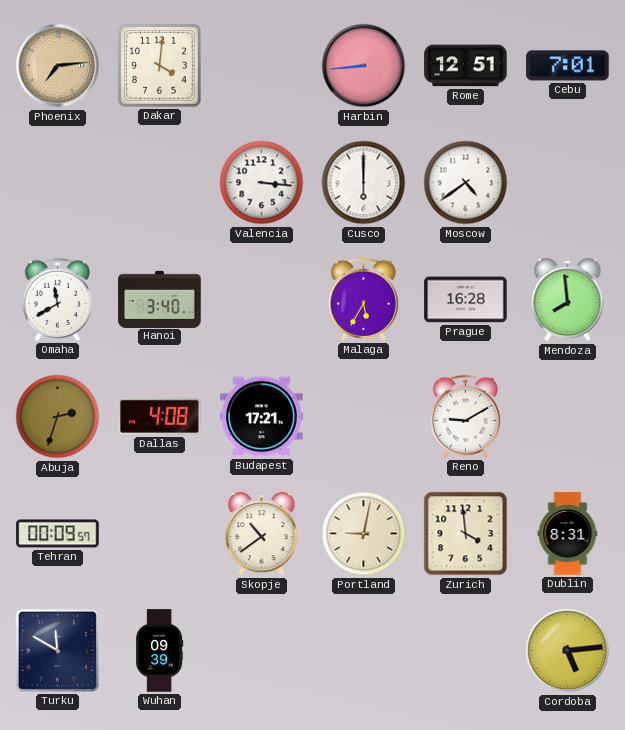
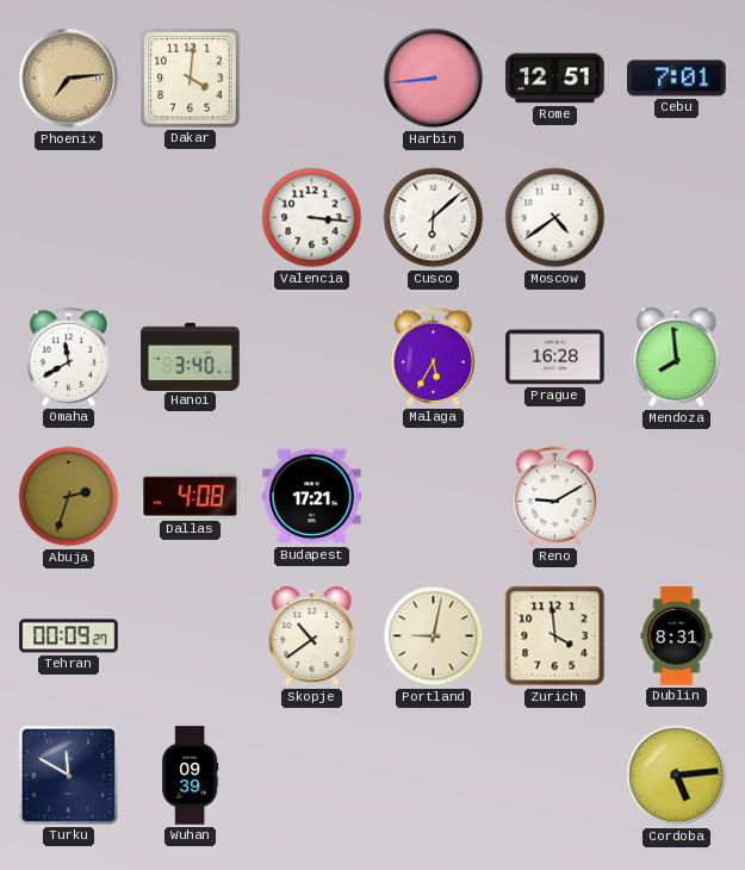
Cusco: 6:00 -> 6:08
Tehran: 00:09:57 -> 00:09:27
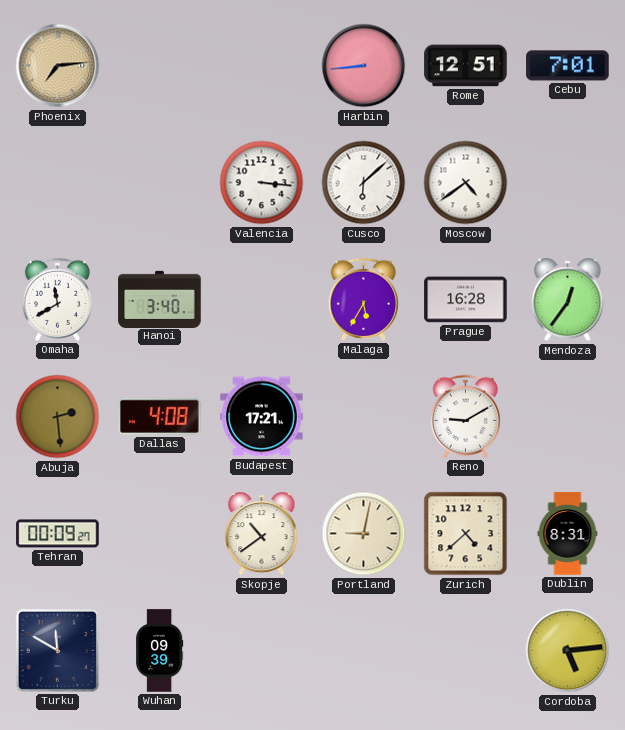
Dakar: 4:01 -> none
Mendoza: 7:59 -> 12:36
Abuja: 2:33 -> 2:29
Zurich: 3:59 -> 4:38
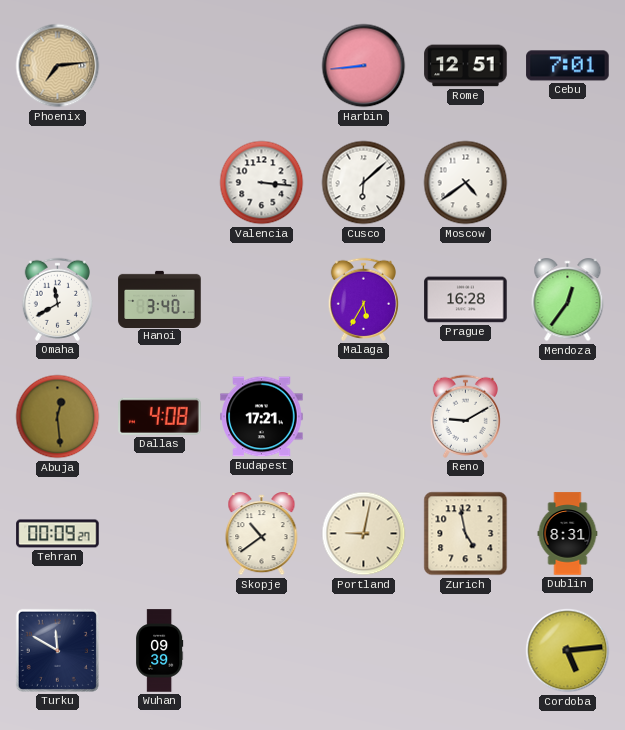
Abuja: 2:29 -> 12:29
Zurich: 4:38 -> 4:58
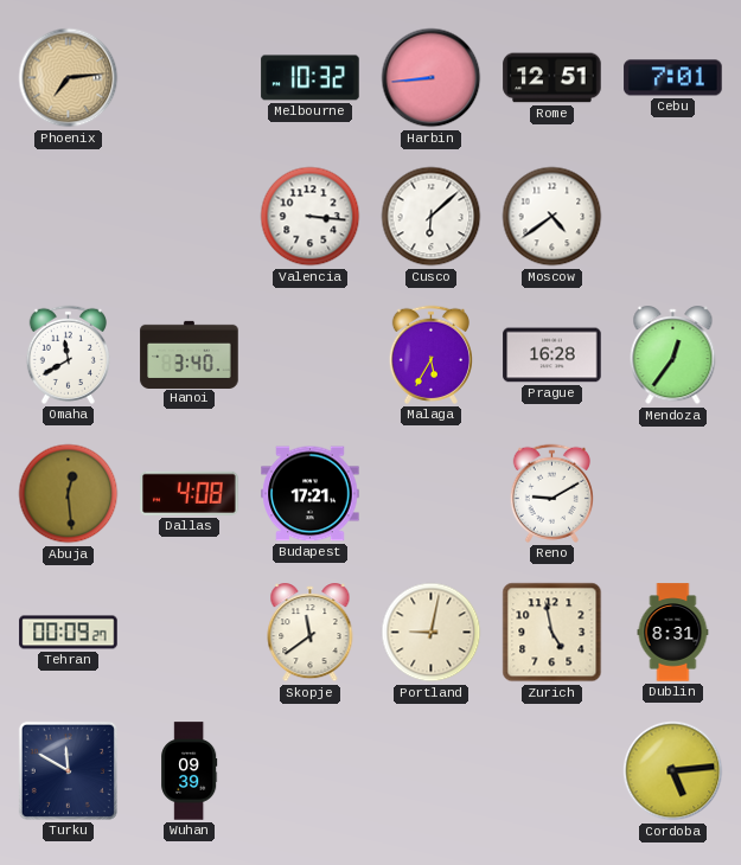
Melbourne: none -> 10:32
Skopje: 10:39 -> 11:39
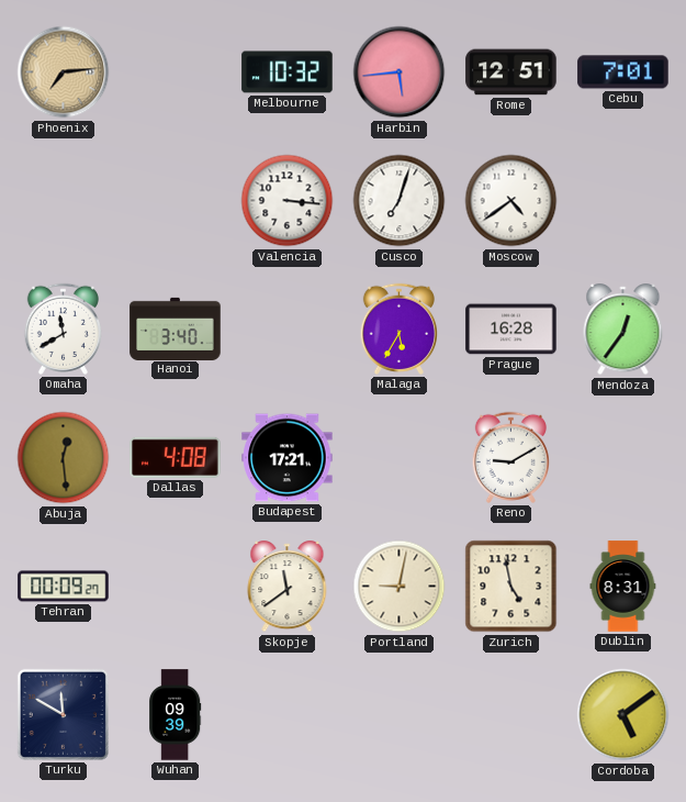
Harbin: 8:44 -> 5:44
Cusco: 6:08 -> 7:03
Cordoba: 5:14 -> 5:09
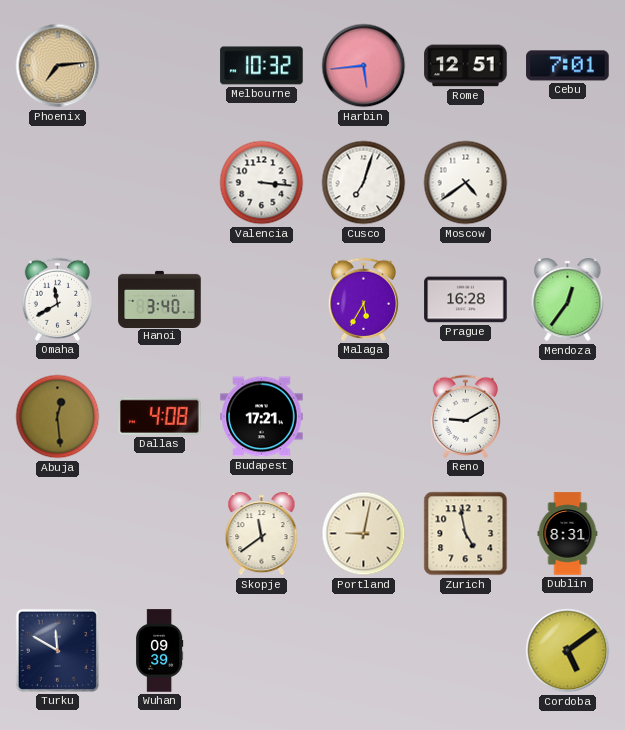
Tehran: 00:09 -> none
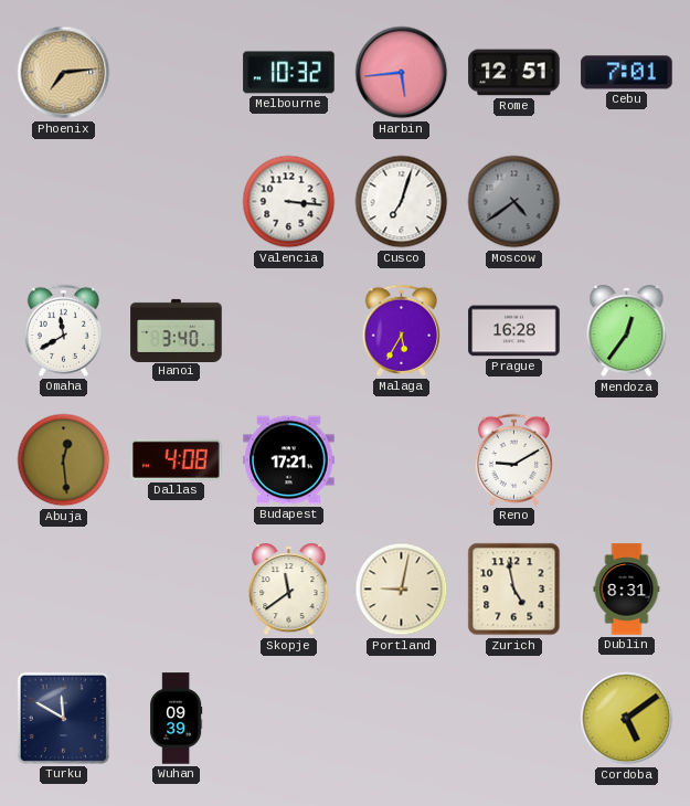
Moscow dial: white -> grey
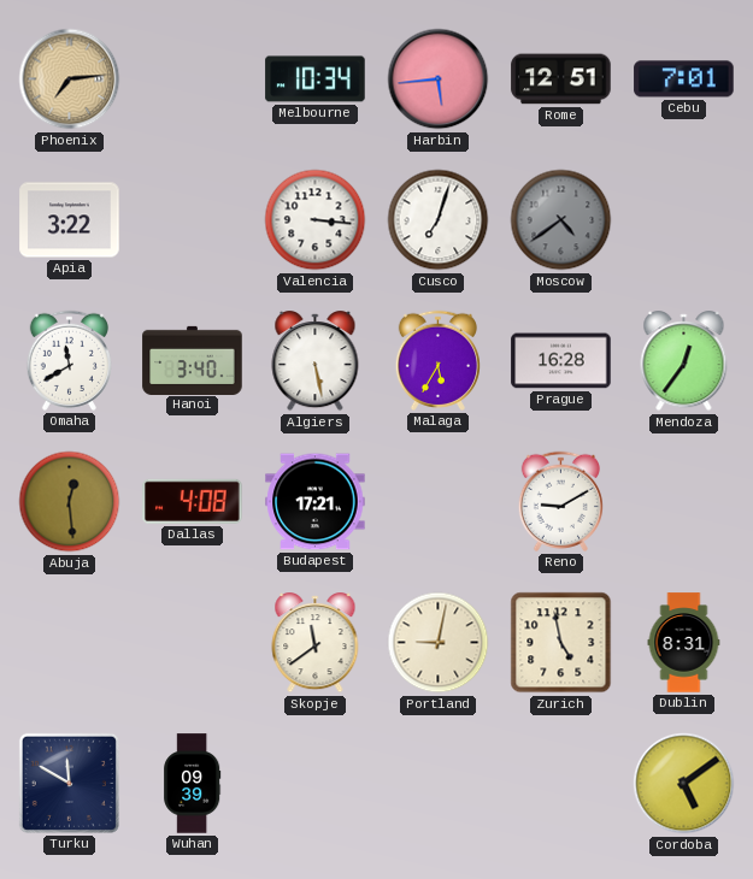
Melbourne: 10:32 -> 10:34
Apia: none -> 3:22
Algiers: none -> 5:28
